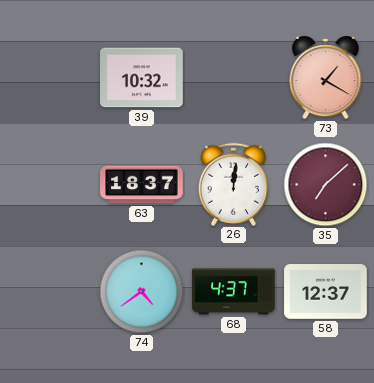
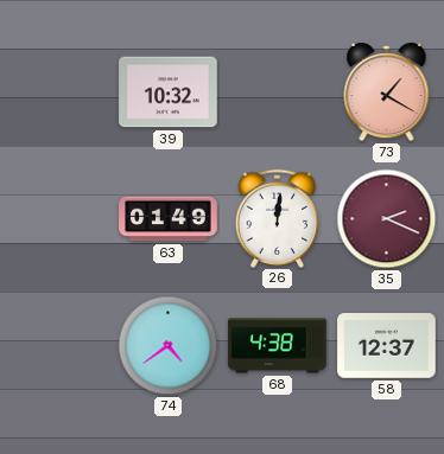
63: 18:37 -> 01:49
35: 7:08 -> 2:19
68: 4:37 -> 4:38
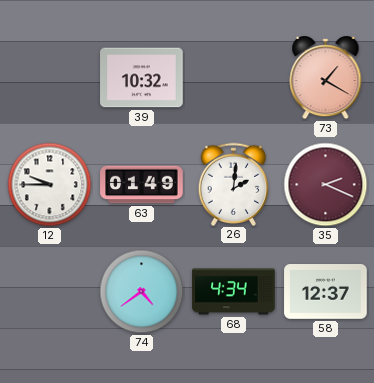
12: none -> 9:45
26: 12:01 -> 2:01
68: 4:38 -> 4:34
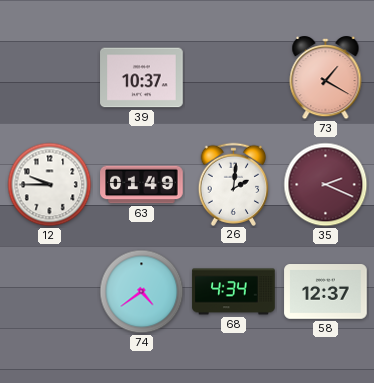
39: 10:32 -> 10:37
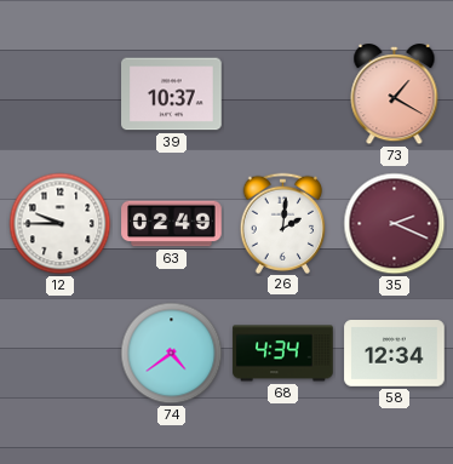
63: 01:49 -> 02:49
58: 12:37 -> 12:34
